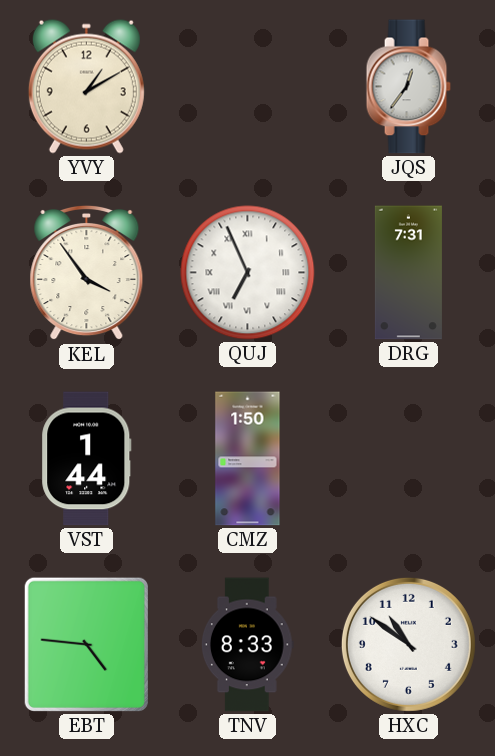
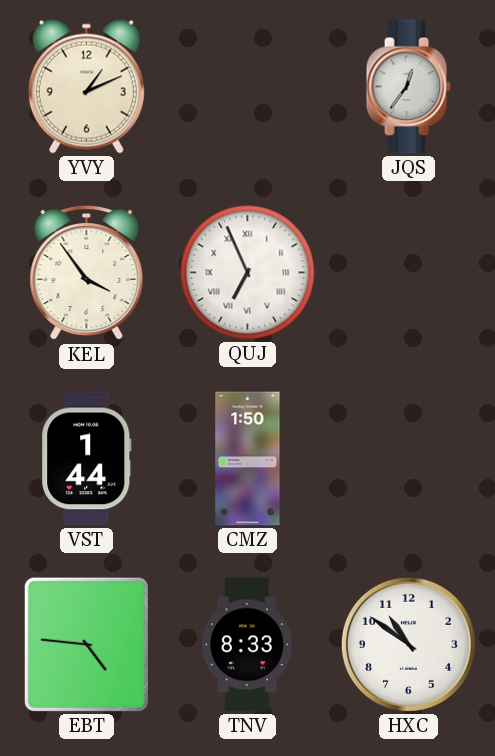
YVY: 1:10 -> 1:11
DRG: 7:31 -> none
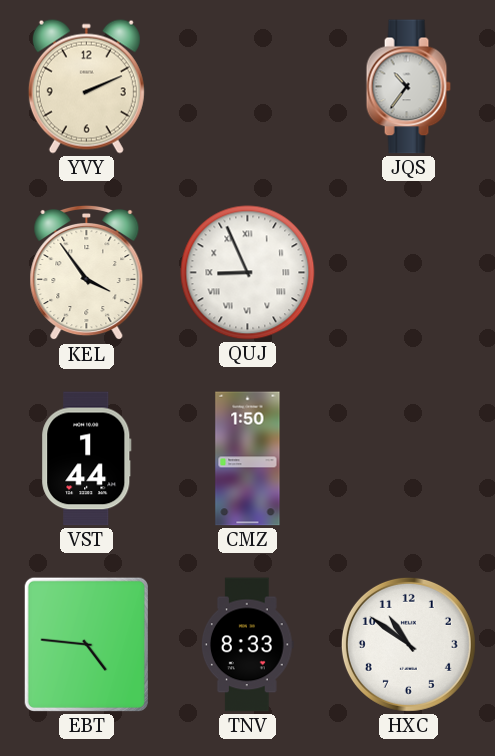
YVY: 1:11 -> 2:11
JQS: 12:36 -> 10:36
QUJ: 6:56 -> 8:56
